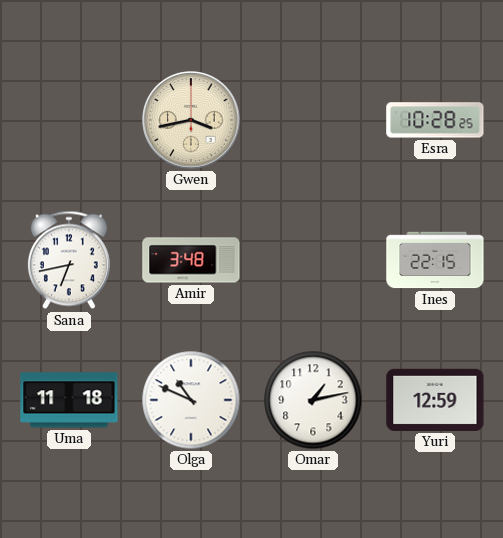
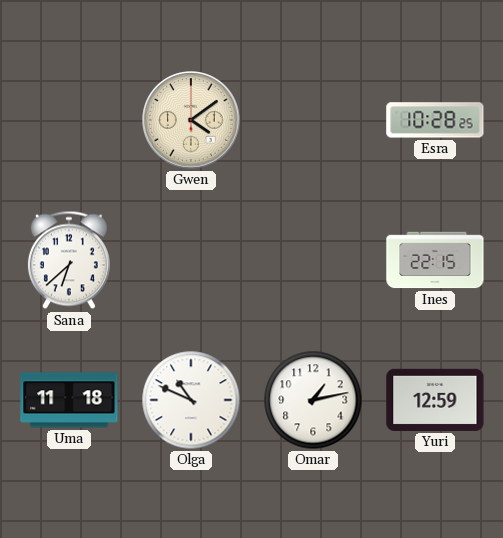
Gwen: 3:43 -> 4:09
Sana: 6:43 -> 6:38
Amir: 3:48 -> none
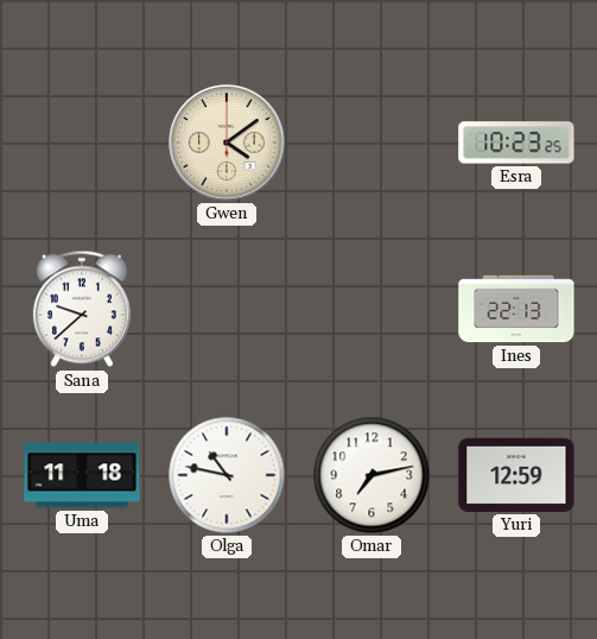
Esra: 10:28 -> 10:23
Sana: 6:38 -> 9:38
Ines: 22:15 -> 22:13
Olga: 10:49 -> 10:47
Omar: 1:13 -> 7:13
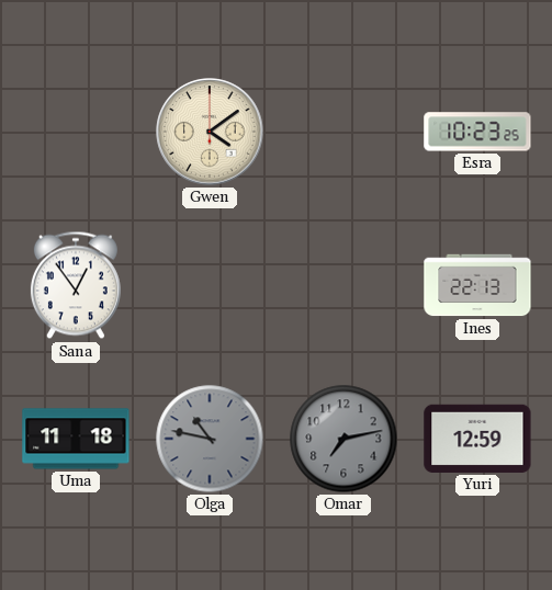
Sana: 9:38 -> 12:54
Olga dial: white -> grey
Omar dial: white -> grey
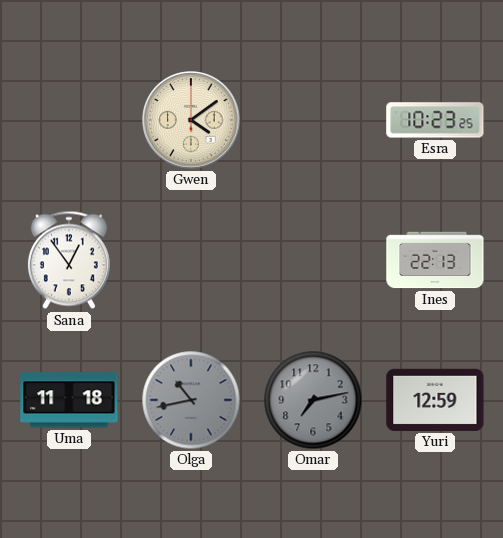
Olga: 10:47 -> 10:43
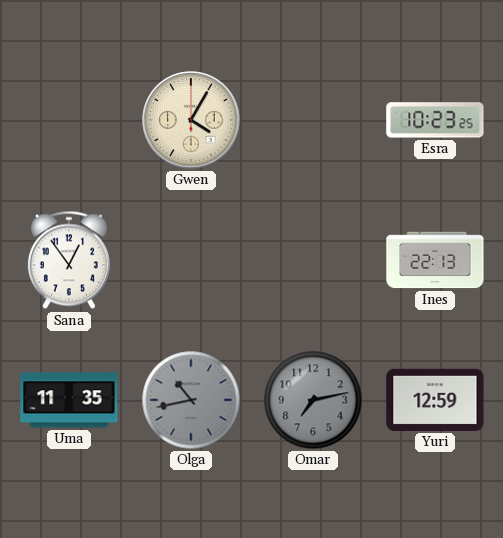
Gwen: 4:09 -> 4:05
Uma: 11:18 -> 11:35
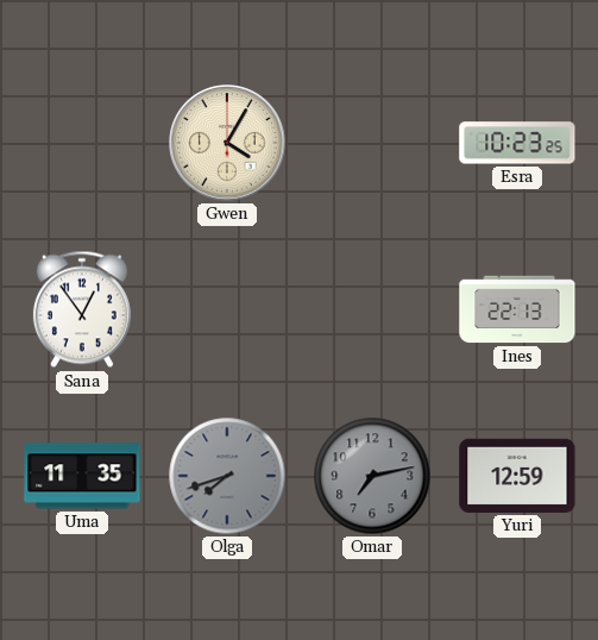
Olga: 10:43 -> 7:42
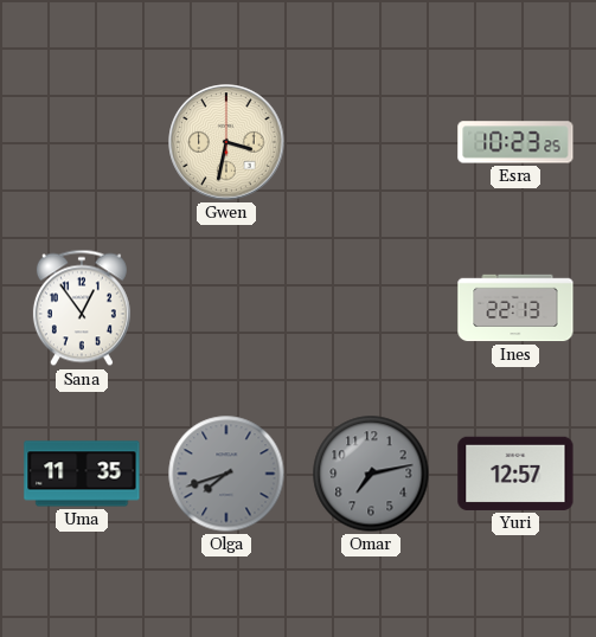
Gwen: 4:05 -> 3:32
Yuri: 12:59 -> 12:57
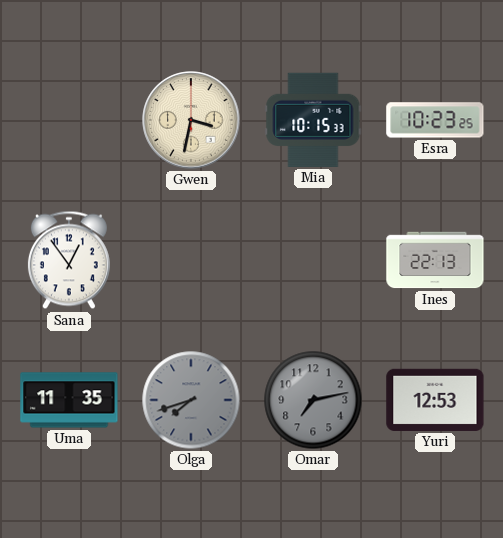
Mia: none -> 10:15
Yuri: 12:57 -> 12:53
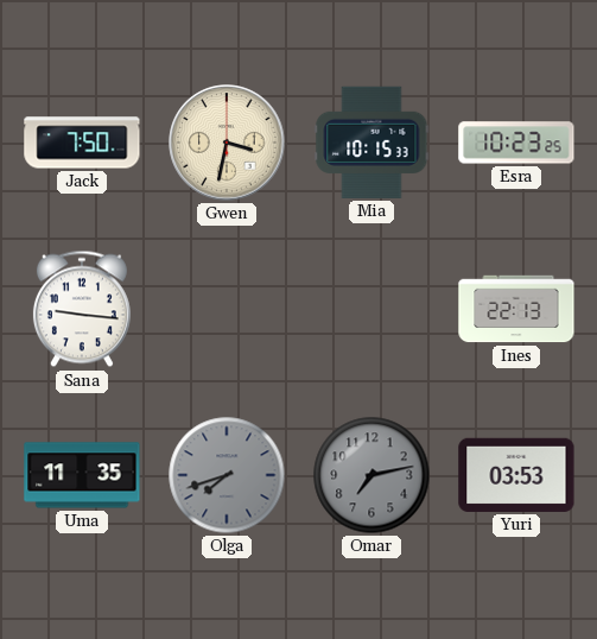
Jack: none -> 7:50
Sana: 12:54 -> 9:16
Yuri: 12:53 -> 03:53
